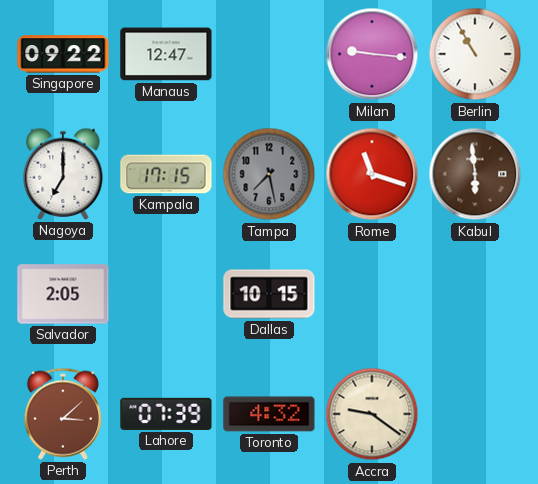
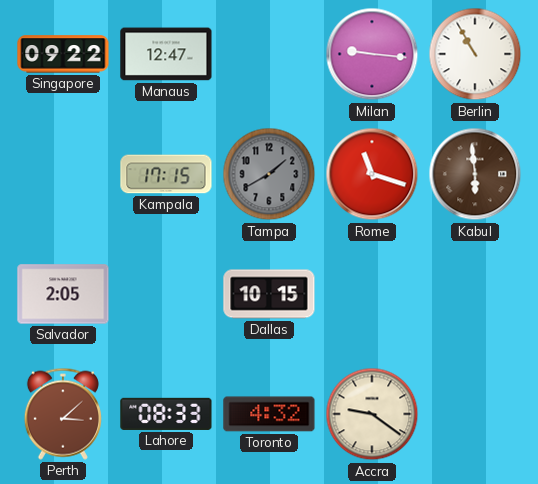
Nagoya: 7:00 -> none
Tampa: 7:28 -> 1:40
Lahore: 07:39 -> 08:33
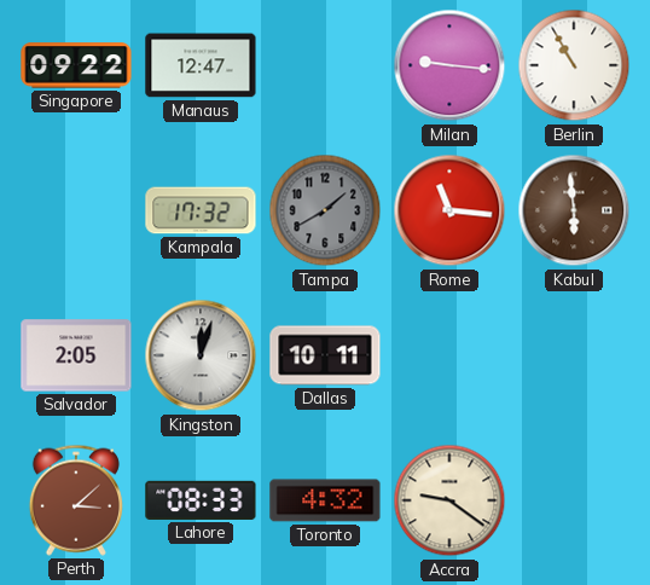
Kampala: 17:15 -> 17:32
Rome: 11:18 -> 11:16
Kingston: none -> 12:03
Dallas: 10:15 -> 10:11
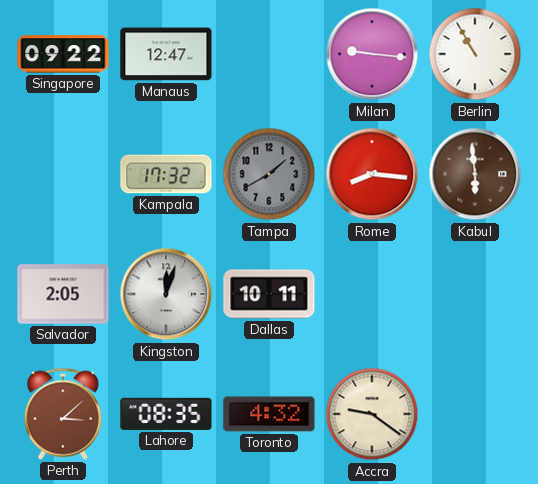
Rome: 11:16 -> 8:16
Lahore: 08:33 -> 08:35
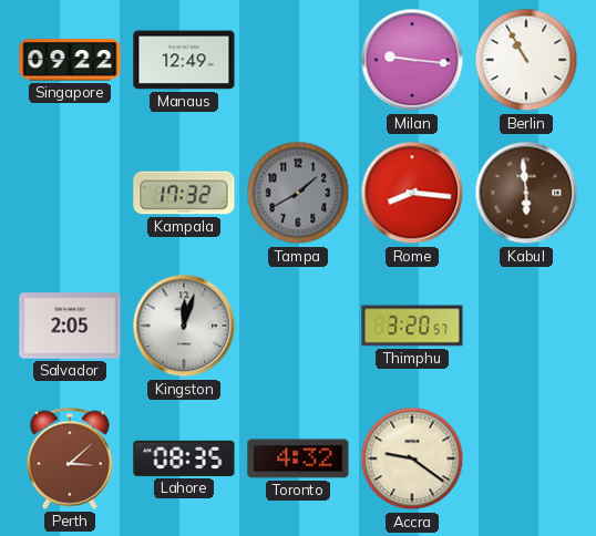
Manaus: 12:47 -> 12:49
Dallas: 10:11 -> none
Thimphu: none -> 3:20
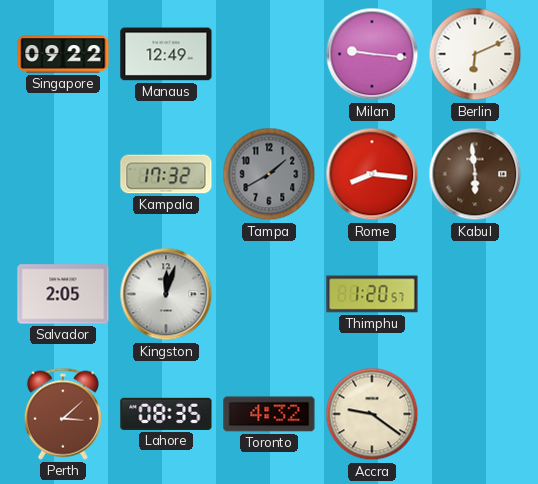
Berlin: 10:55 -> 6:11
Thimphu: 3:20 -> 1:20
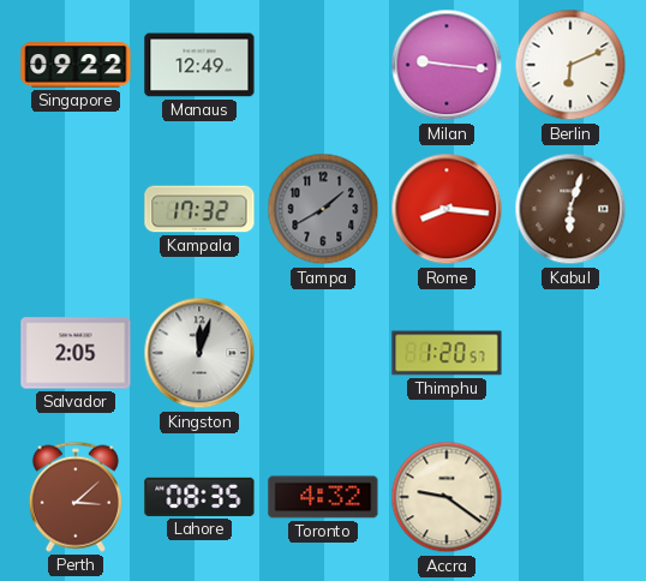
Kabul: 5:59 -> 6:03
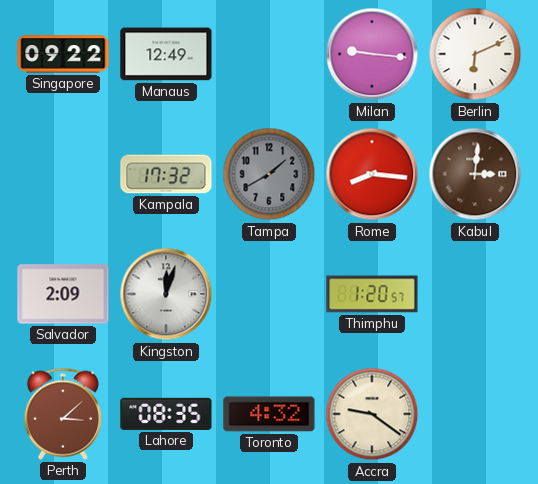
Kabul: 6:03 -> 3:01
Salvador: 2:05 -> 2:09
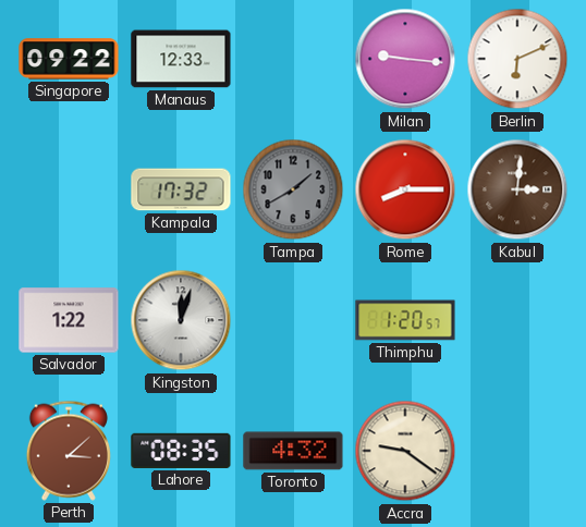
Manaus: 12:49 -> 12:33
Rome: 8:16 -> 8:15
Salvador: 2:09 -> 1:22
